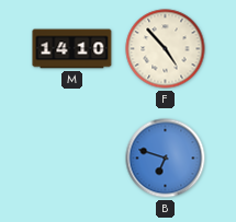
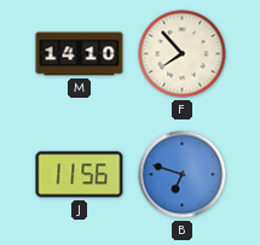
F: 4:53 -> 7:53
J: none -> 11:56
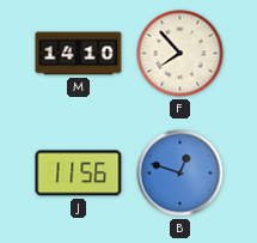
B: 6:48 -> 12:48
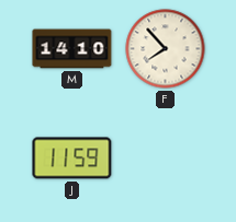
J: 11:56 -> 11:59
B: 12:48 -> none
